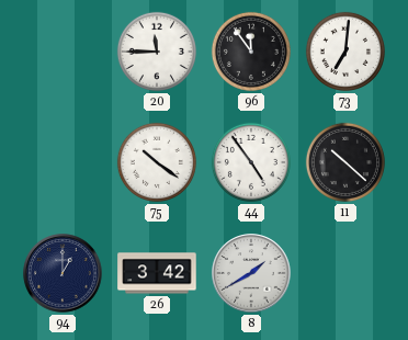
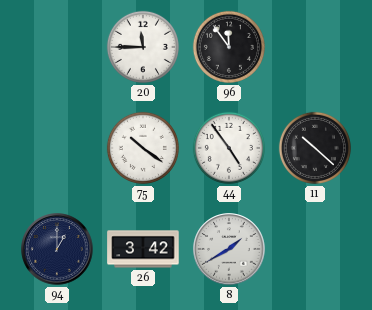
73: 7:01 -> none
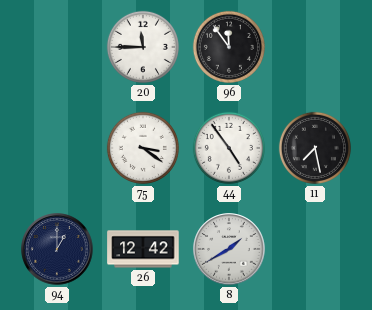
75: 10:21 -> 3:21
11: 10:22 -> 7:28
26: 3:42 -> 12:42
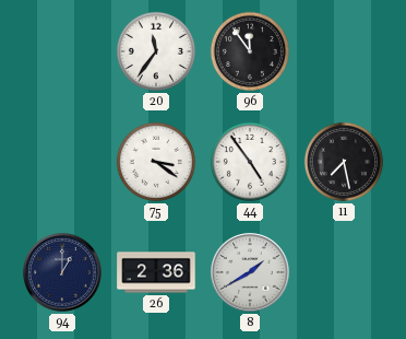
20: 11:45 -> 11:36
26: 12:42 -> 2:36
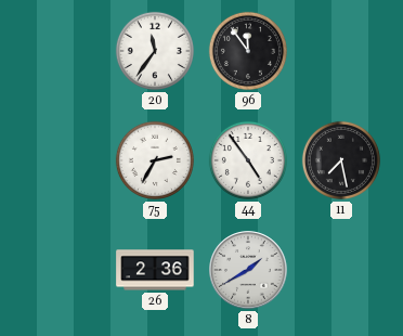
75: 3:21 -> 2:35
94: 1:00 -> none
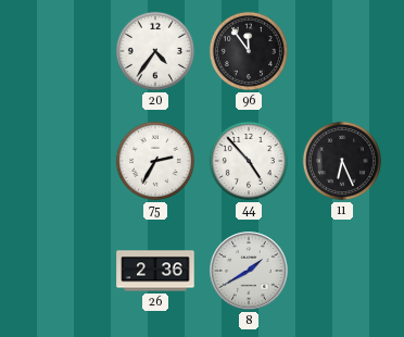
20: 11:36 -> 4:36
44: 4:54 -> 4:53
11: 7:28 -> 6:26
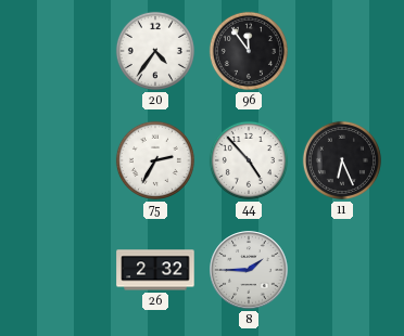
26: 2:36 -> 2:32
8: 1:40 -> 1:45
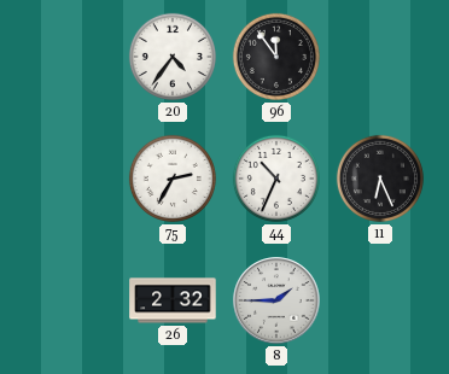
44: 4:53 -> 10:34
